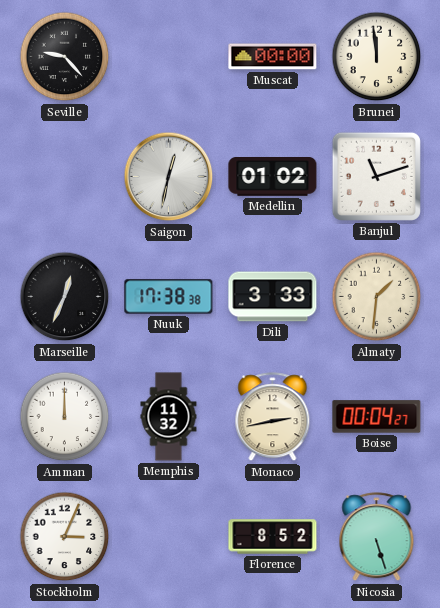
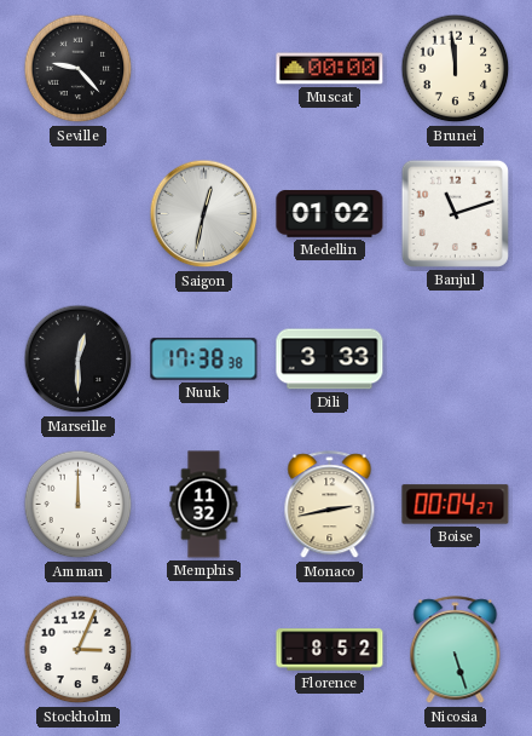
Marseille: 12:34 -> 12:30
Almaty: 1:31 -> none
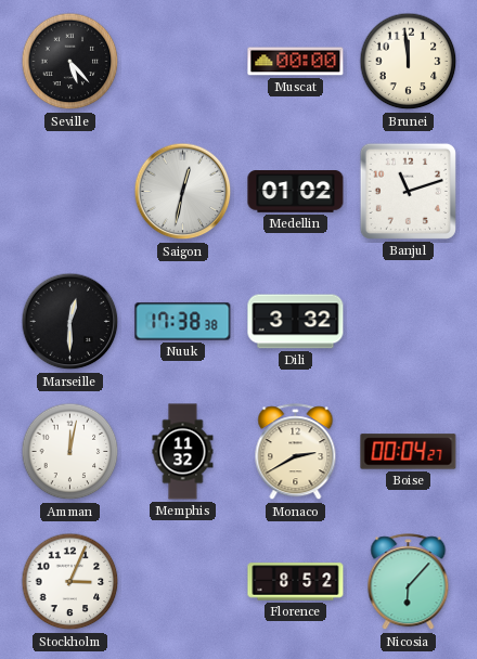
Seville: 9:23 -> 5:23
Dili: 3:33 -> 3:32
Amman: 12:00 -> 12:02
Monaco: 2:43 -> 2:40
Nicosia: 5:27 -> 6:07
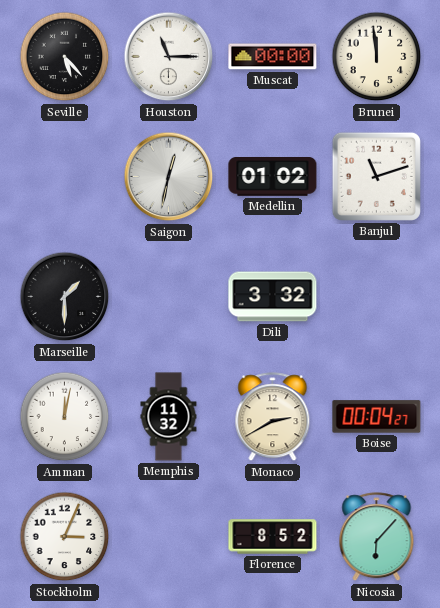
Houston: none -> 11:15
Marseille: 12:30 -> 1:30
Nuuk: 17:38 -> none
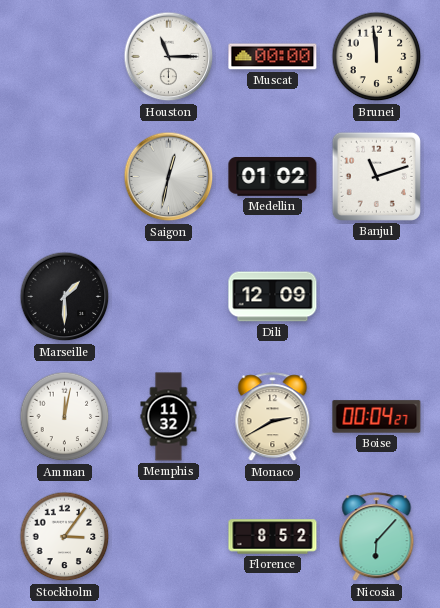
Seville: 5:23 -> none
Dili: 3:32 -> 12:09
Stockholm: 3:04 -> 3:06
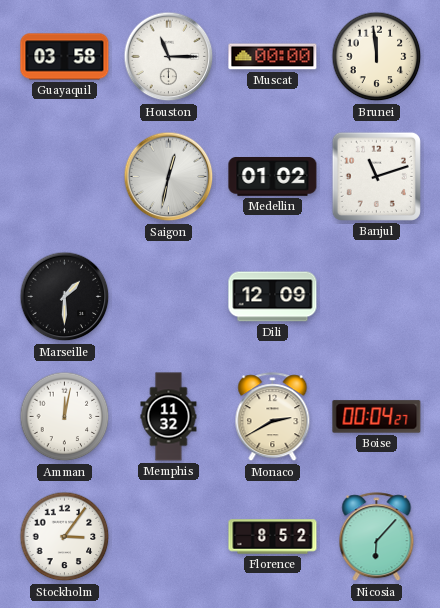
Guayaquil: none -> 03:58
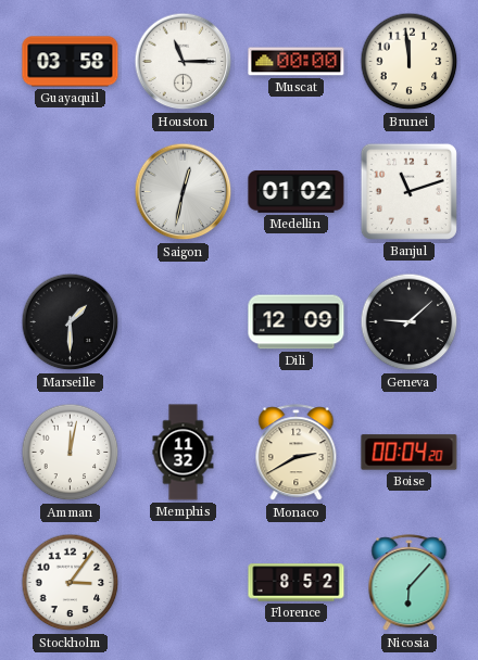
Geneva: none -> 9:08
Boise: 00:04:27 -> 00:04:20
